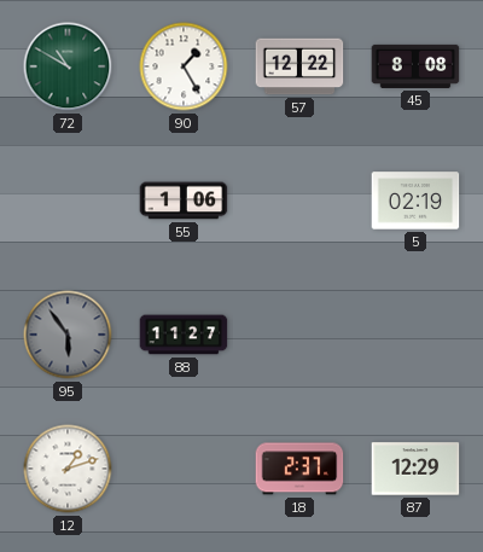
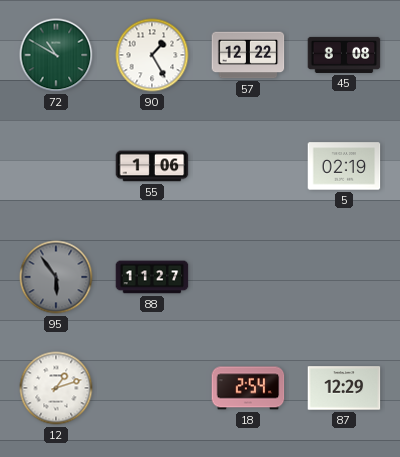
18: 2:37 -> 2:54
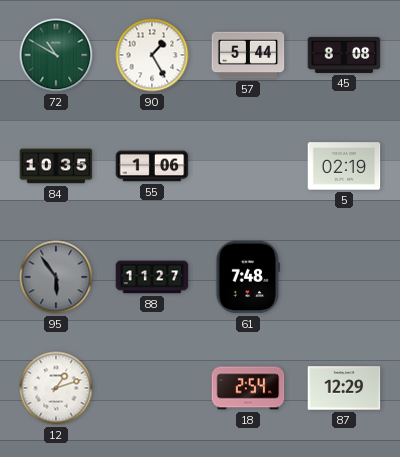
57: 12:22 -> 5:44
84: none -> 10:35
61: none -> 7:48
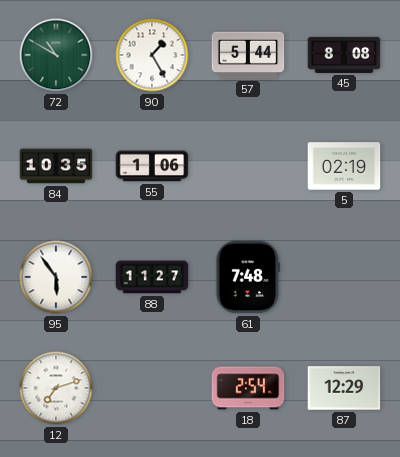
95 dial: grey -> white
12: 1:12 -> 7:12
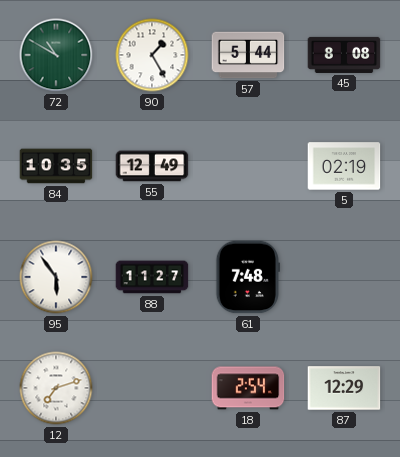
55: 1:06 -> 12:49
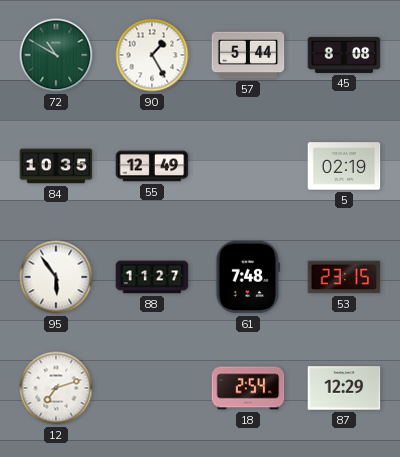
53: none -> 23:15
